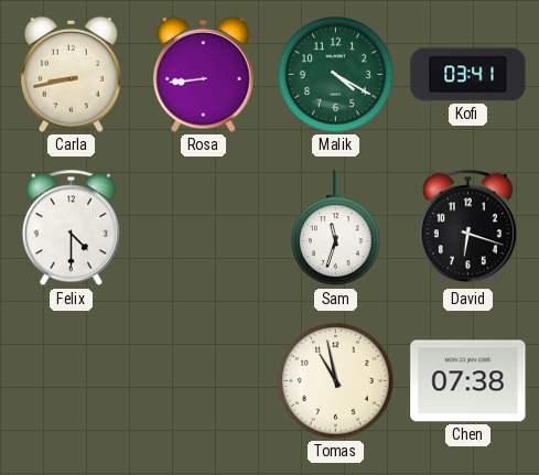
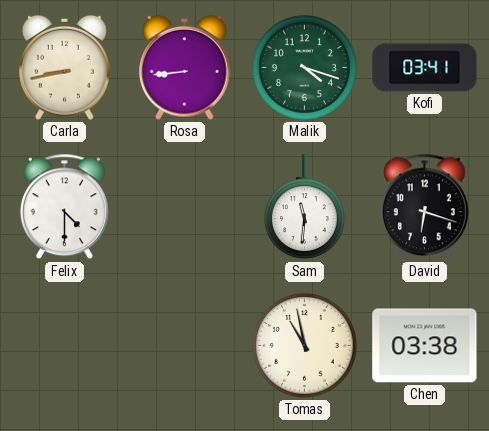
Malik: 4:20 -> 4:18
Sam: 11:33 -> 11:31
Chen: 07:38 -> 03:38
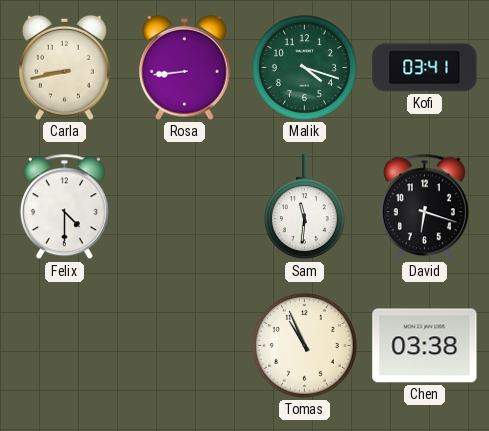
Tomas: 10:58 -> 10:56
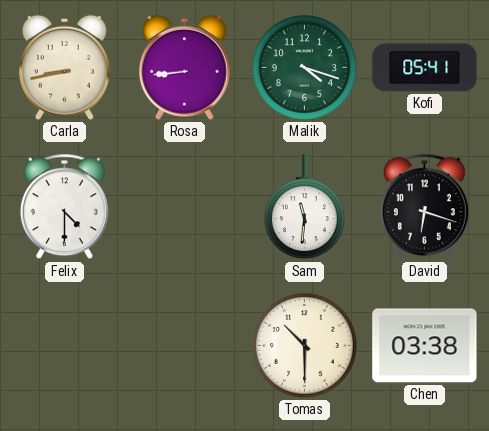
Kofi: 03:41 -> 05:41
Tomas: 10:56 -> 10:30
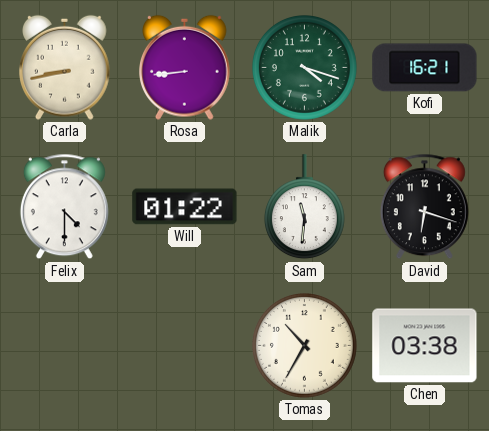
Kofi: 05:41 -> 16:21
Will: none -> 01:22
Tomas: 10:30 -> 10:35
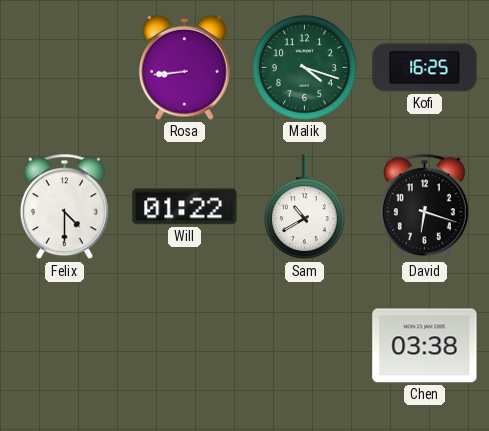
Carla: 8:43 -> none
Kofi: 16:21 -> 16:25
Sam: 11:31 -> 10:40
Tomas: 10:35 -> none
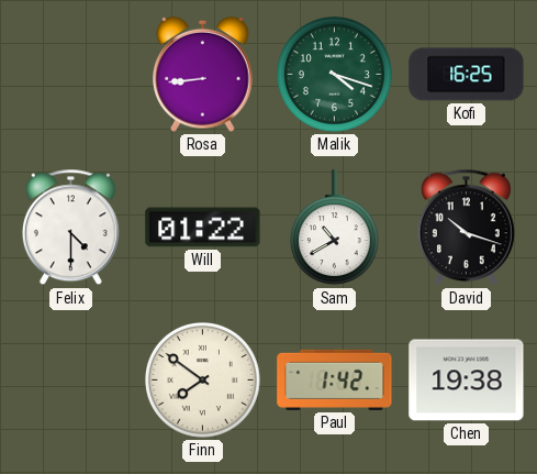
David: 6:18 -> 10:18
Finn: none -> 7:51
Paul: none -> 1:42
Chen: 03:38 -> 19:38
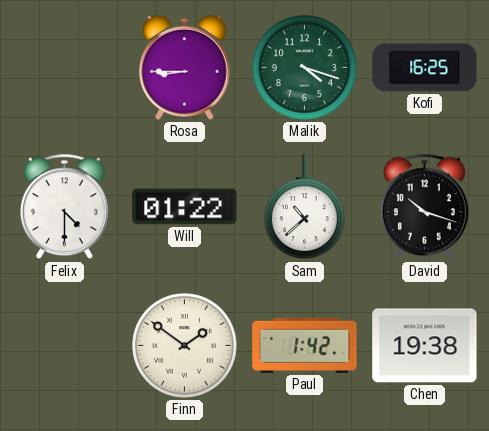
Rosa: 8:44 -> 8:45
Sam: 10:40 -> 10:38
Finn: 7:51 -> 1:51
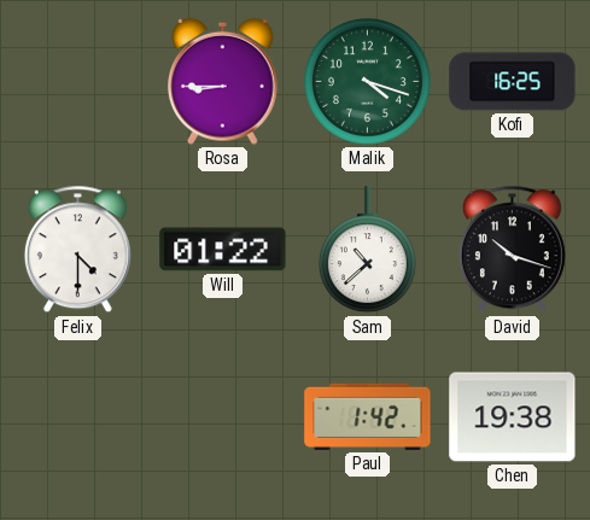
Finn: 1:51 -> none
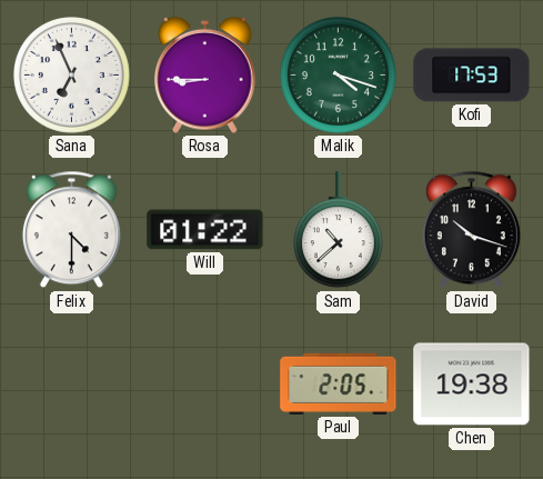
Sana: none -> 6:56
Kofi: 16:25 -> 17:53
Paul: 1:42 -> 2:05
